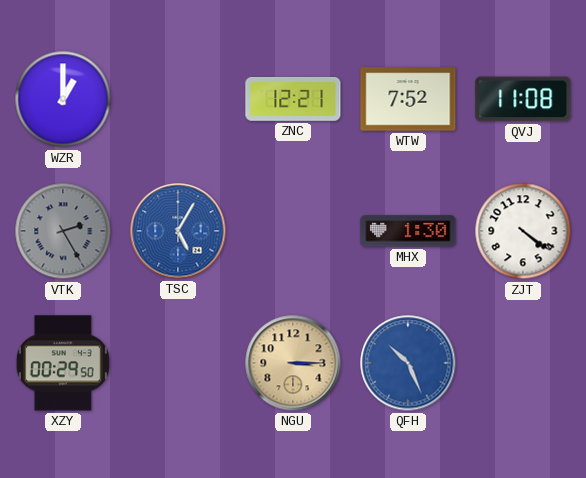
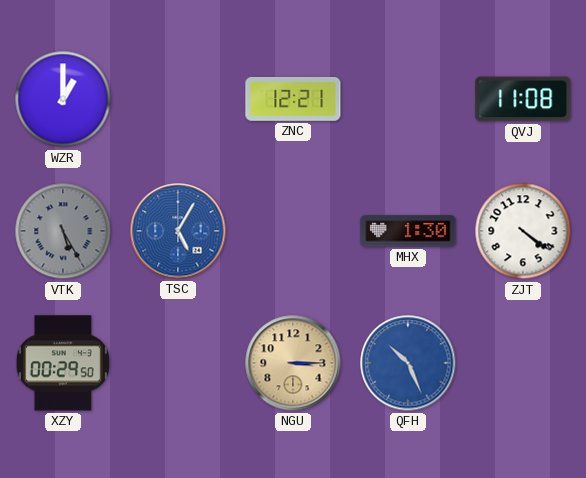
WTW: 7:52 -> none
VTK: 2:25 -> 5:25
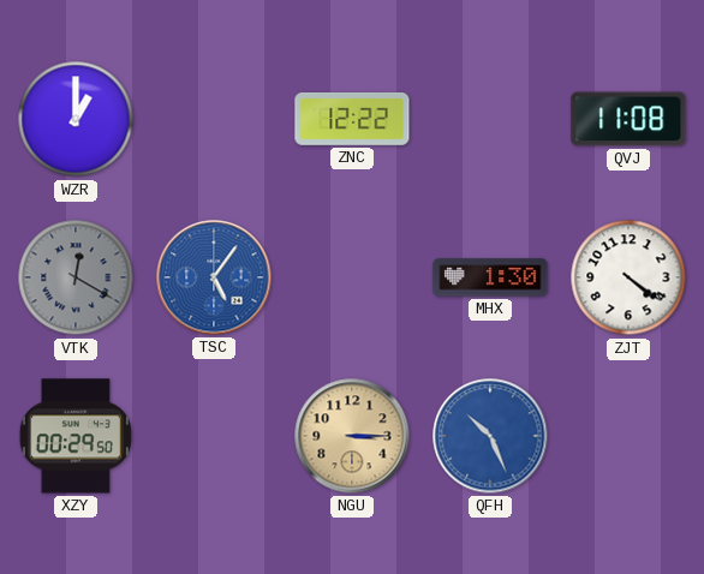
ZNC: 12:21 -> 12:22
VTK: 5:25 -> 12:20
TSC: 5:05 -> 5:06
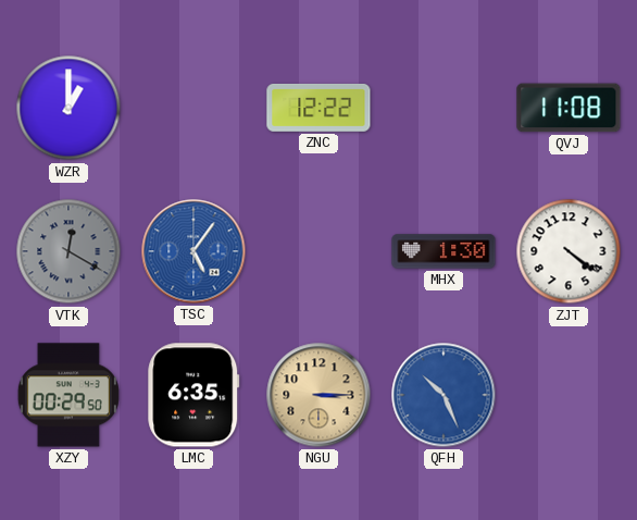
LMC: none -> 6:35
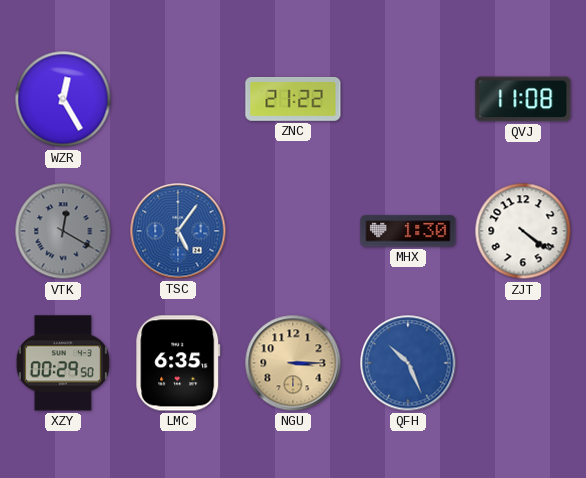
WZR: 1:00 -> 12:25
ZNC: 12:22 -> 21:22
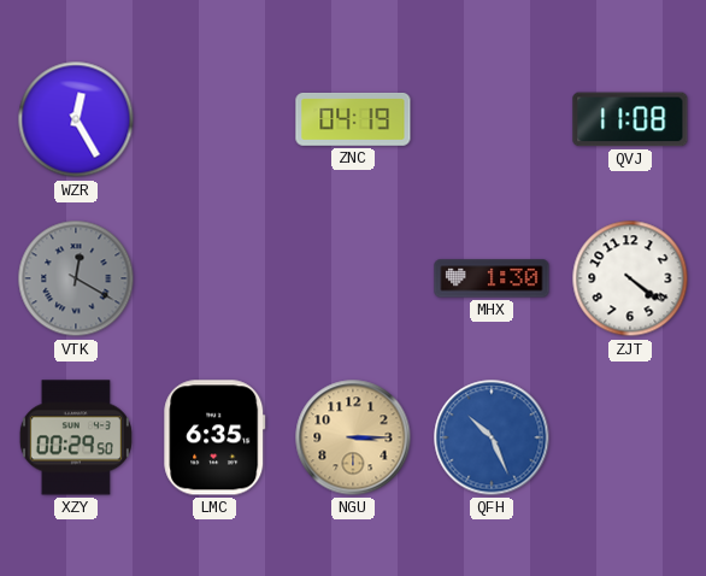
ZNC: 21:22 -> 04:19
TSC: 5:06 -> none
